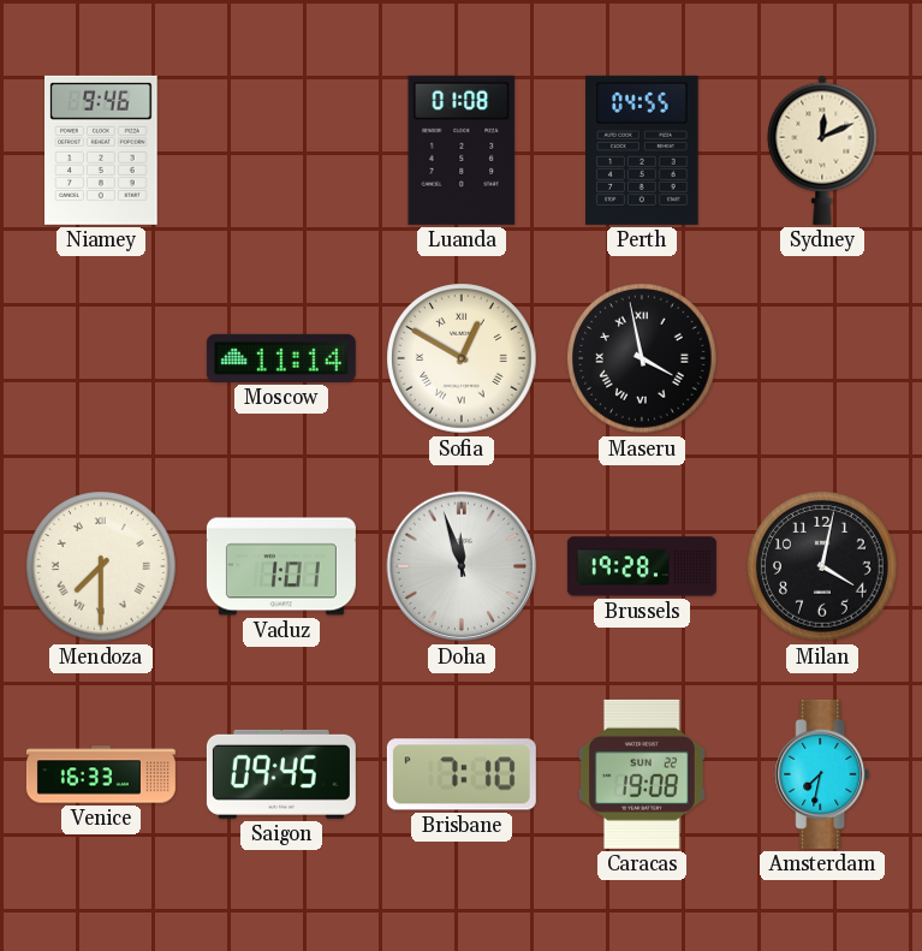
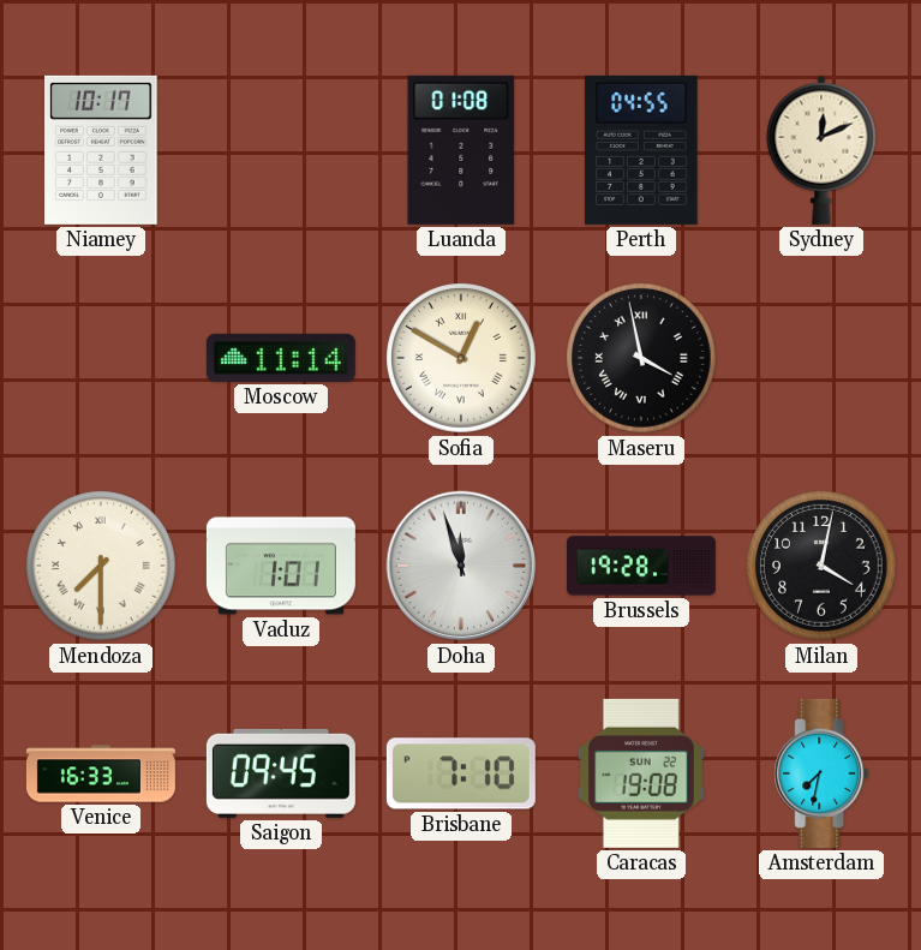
Niamey: 9:46 -> 10:17
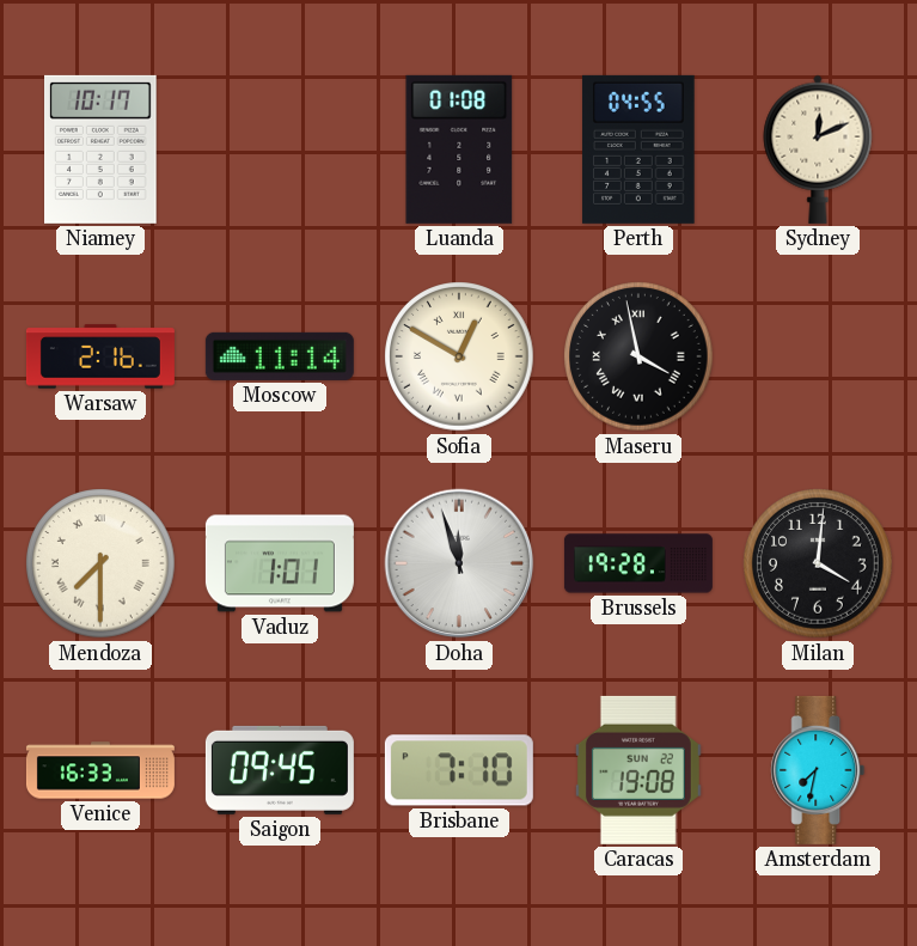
Warsaw: none -> 2:16
Milan: 4:02 -> 4:01
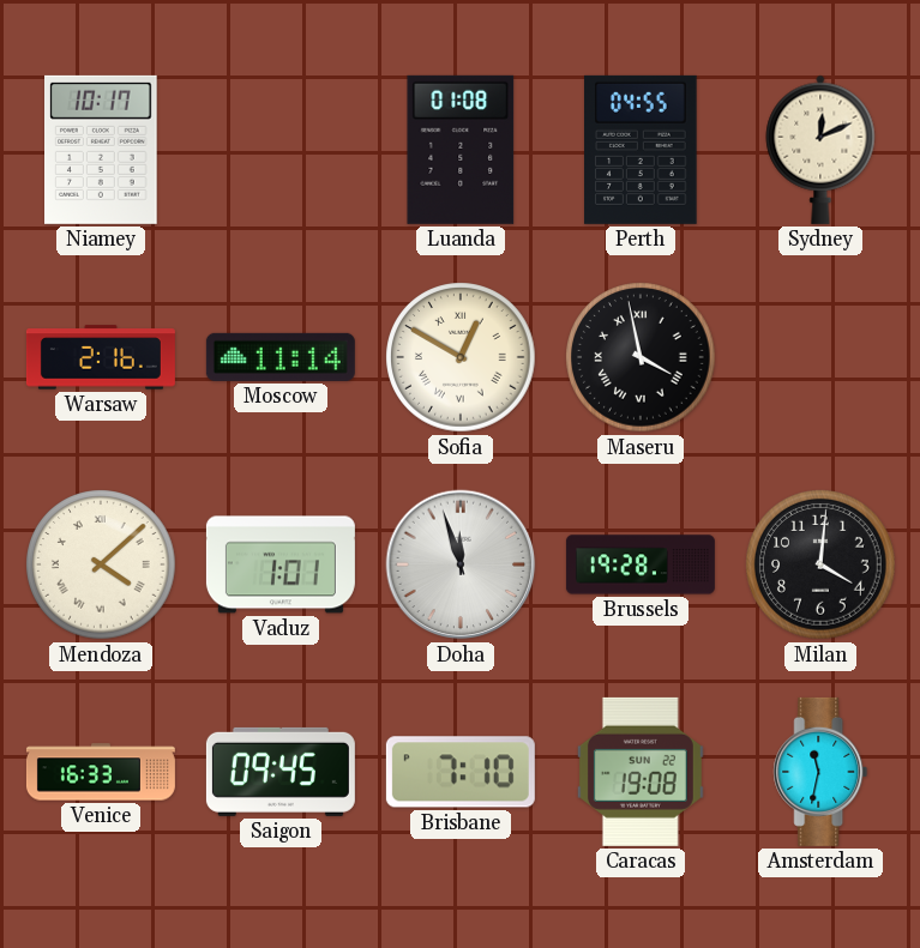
Mendoza: 7:30 -> 4:08
Amsterdam: 7:32 -> 11:32
